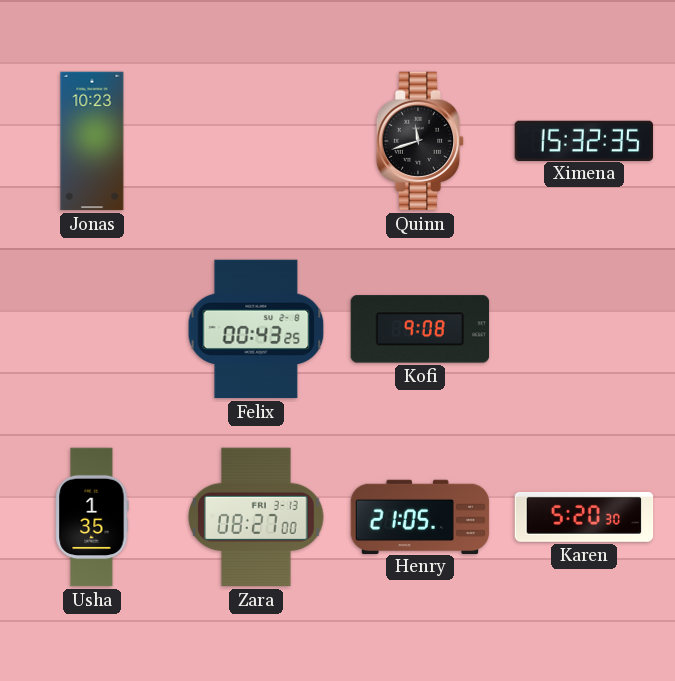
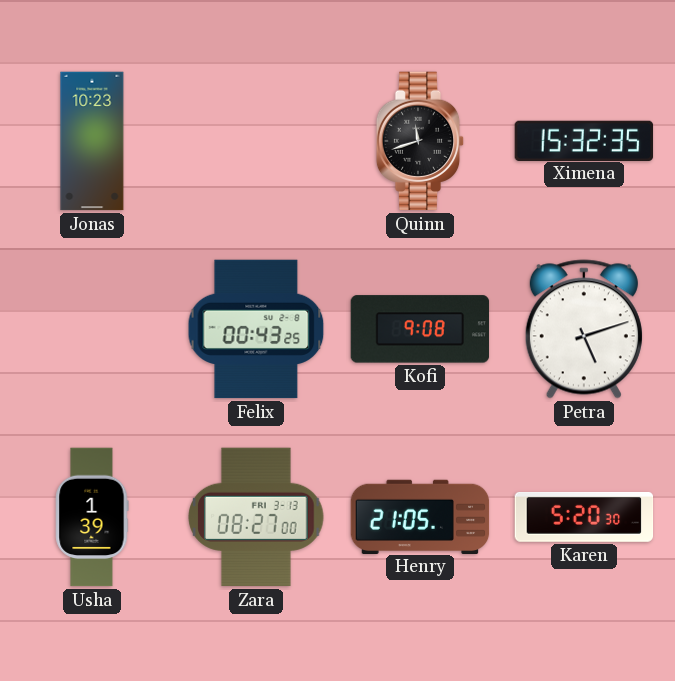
Petra: none -> 5:12
Usha: 1:35 -> 1:39
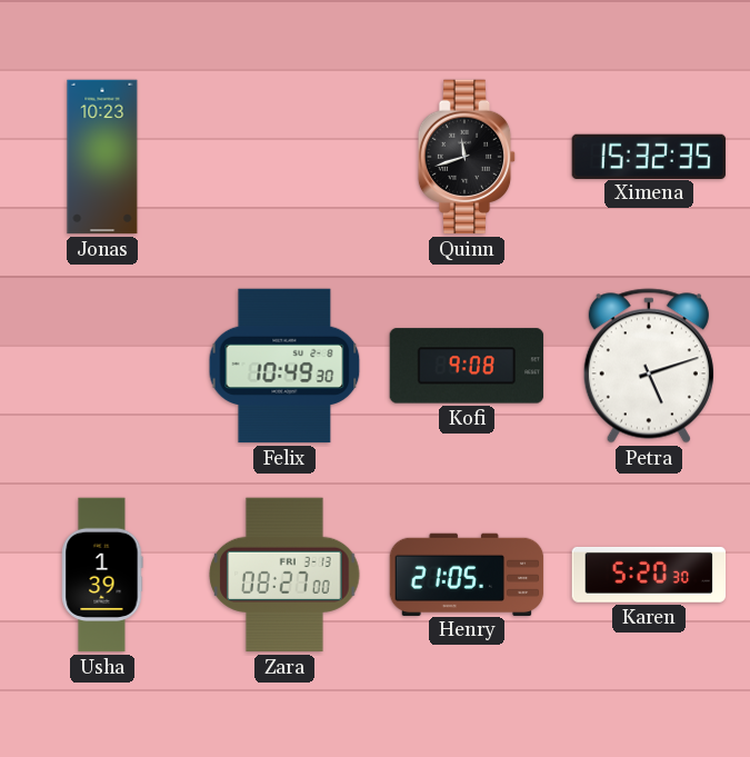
Felix: 00:43 -> 10:49
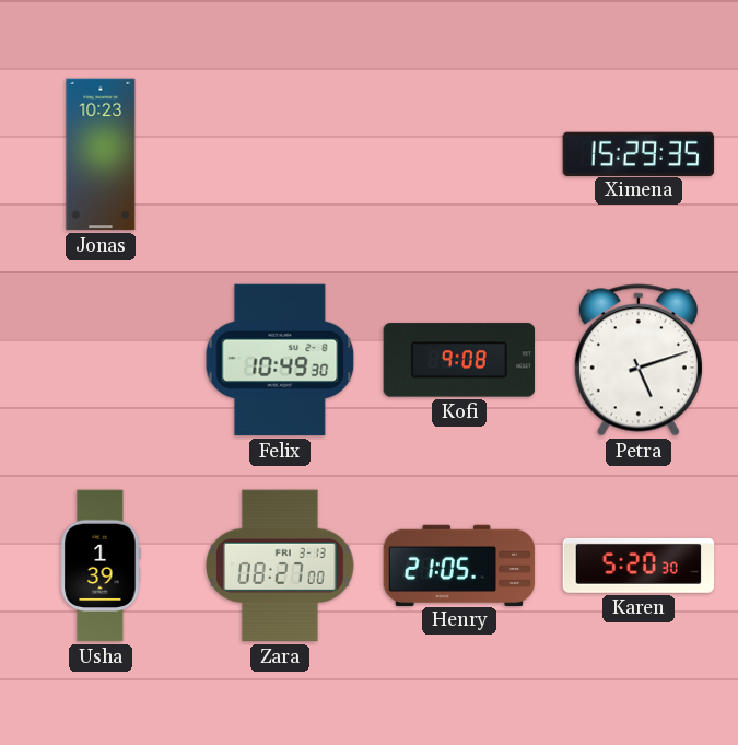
Quinn: 11:42 -> none
Ximena: 15:32 -> 15:29
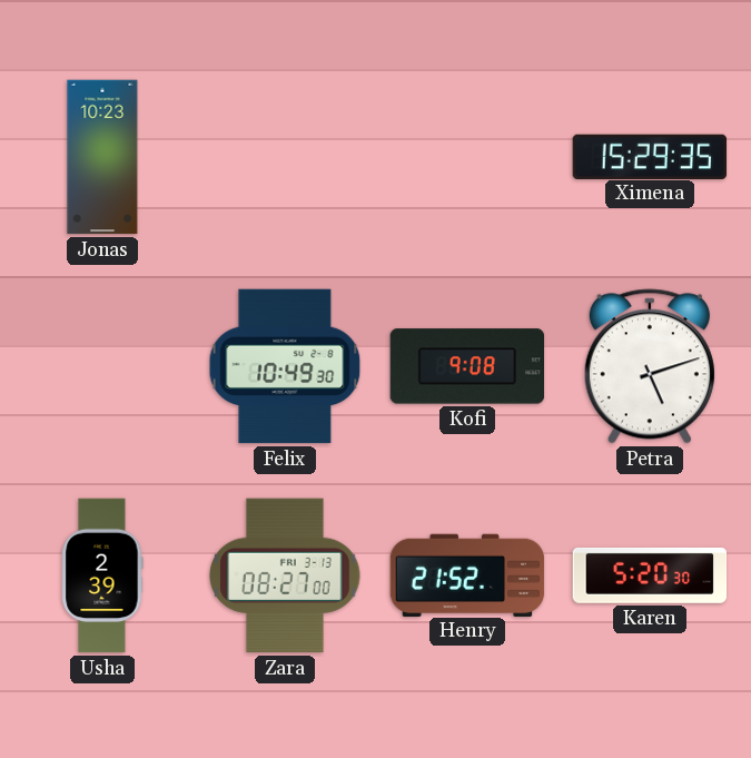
Usha: 1:39 -> 2:39
Henry: 21:05 -> 21:52
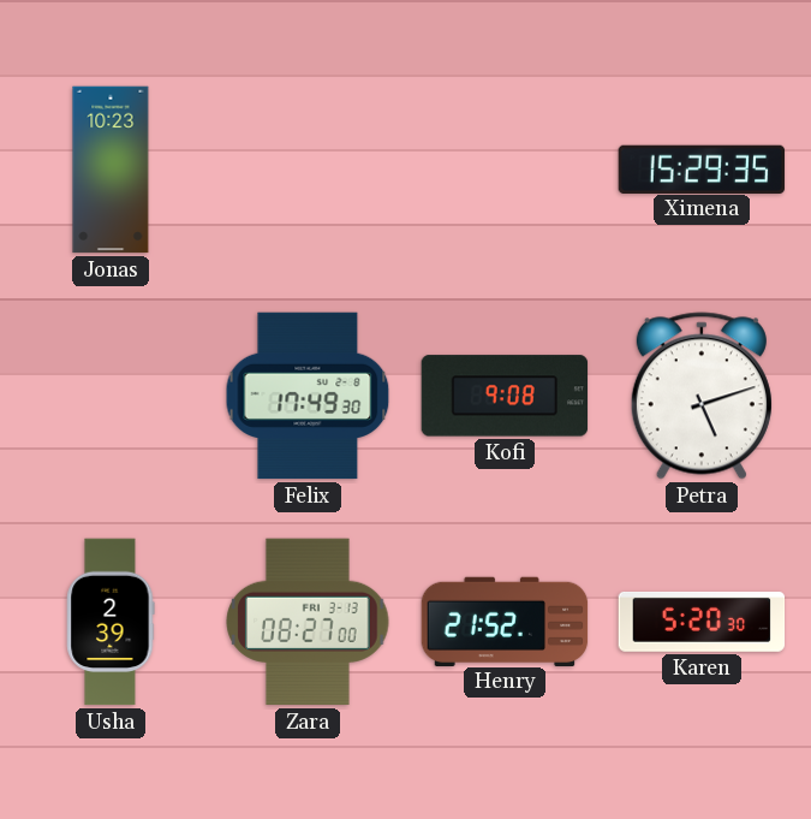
Felix: 10:49 -> 17:49
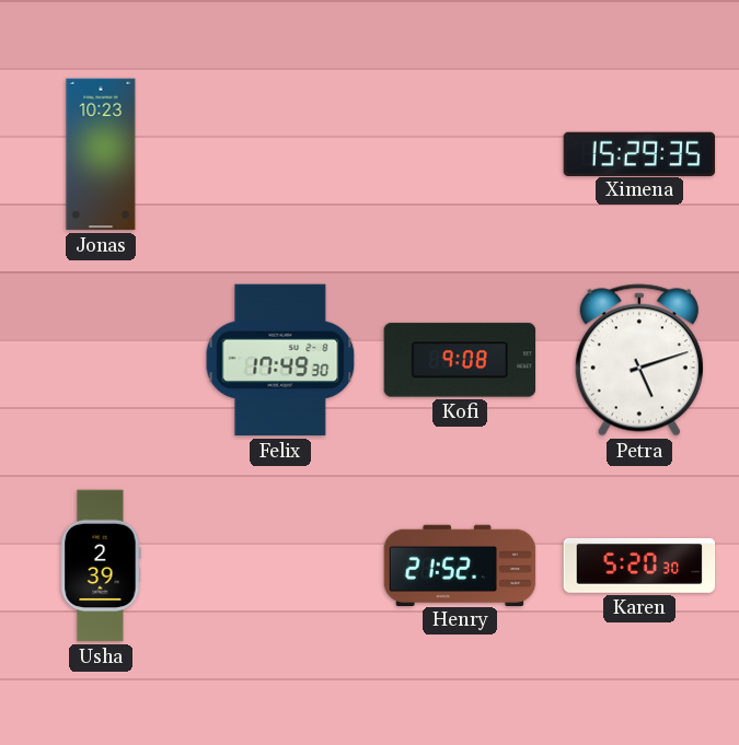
Zara: 08:27 -> none
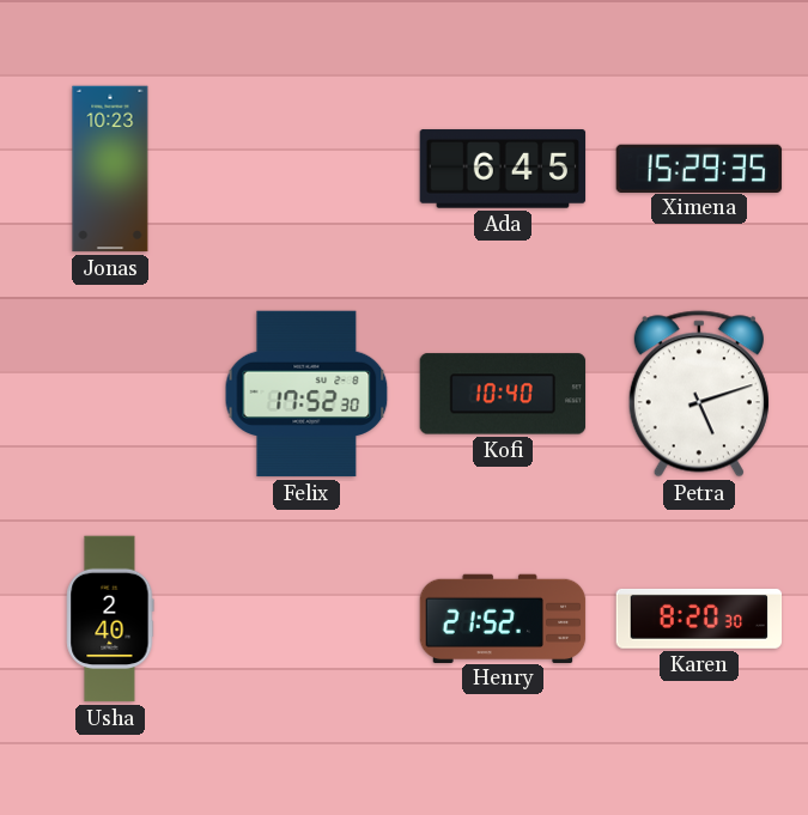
Ada: none -> 6:45
Felix: 17:49 -> 17:52
Kofi: 9:08 -> 10:40
Usha: 2:39 -> 2:40
Karen: 5:20 -> 8:20
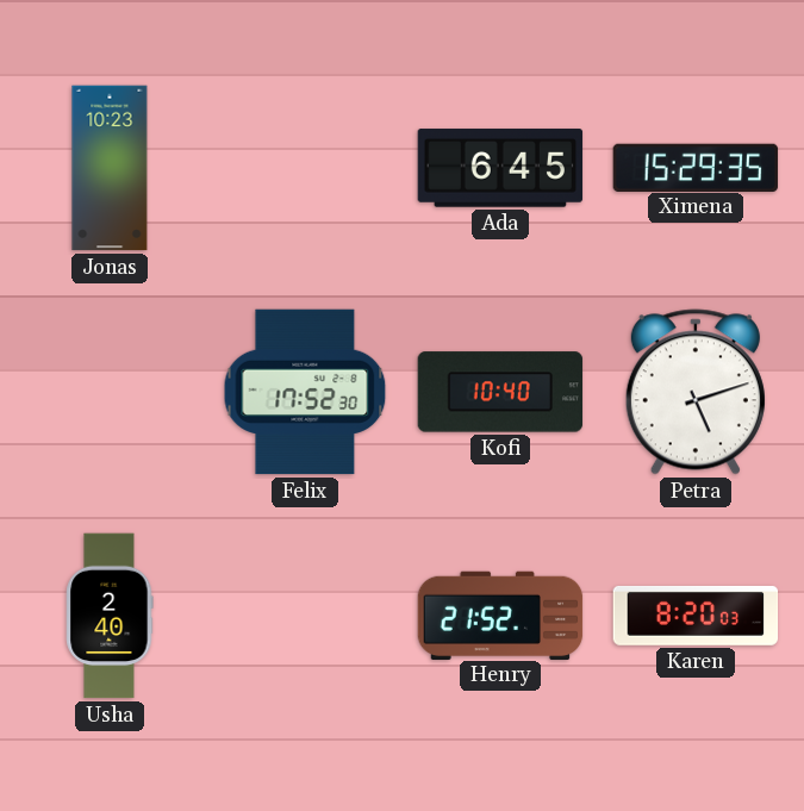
Karen: 8:20:30 -> 8:20:03
